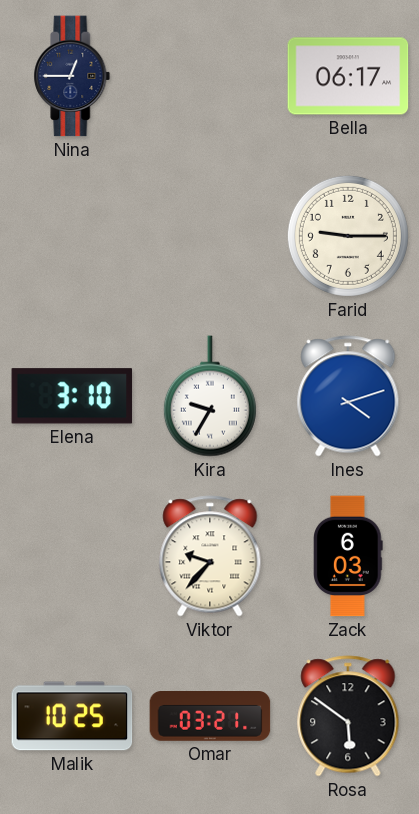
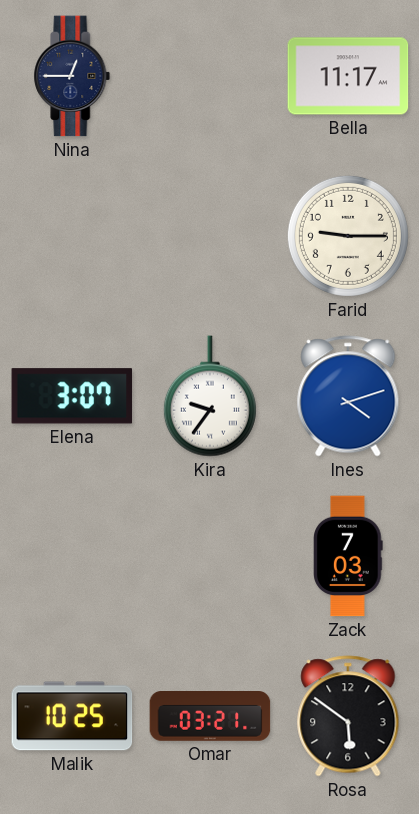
Bella: 06:17 -> 11:17
Elena: 3:10 -> 3:07
Kira: 9:35 -> 9:36
Viktor: 9:37 -> none
Zack: 6:03 -> 7:03
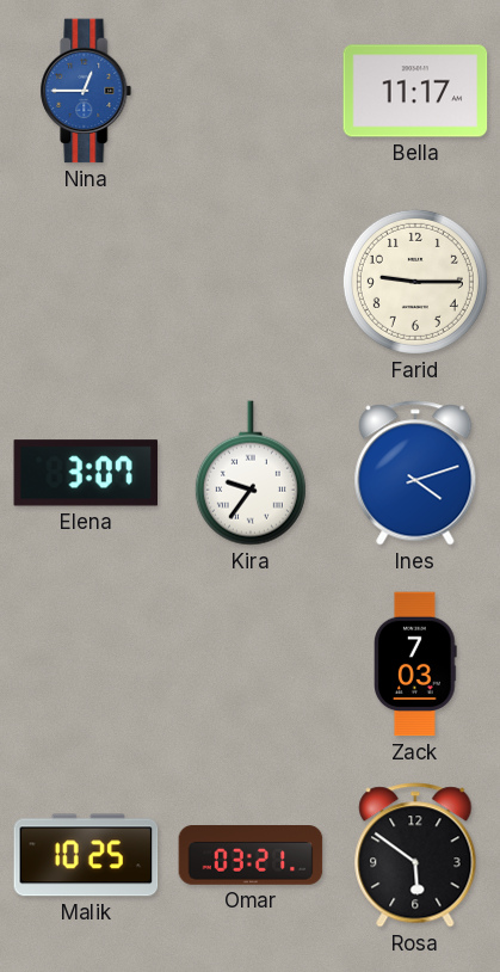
Nina dial: navy -> blue
